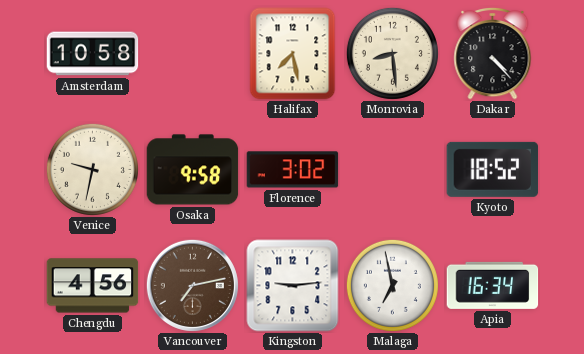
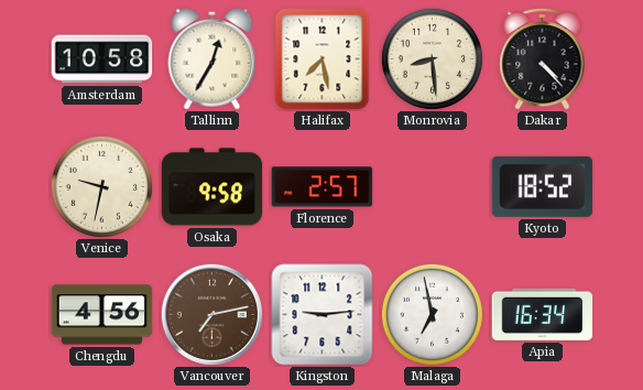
Tallinn: none -> 12:35
Florence: 3:02 -> 2:57
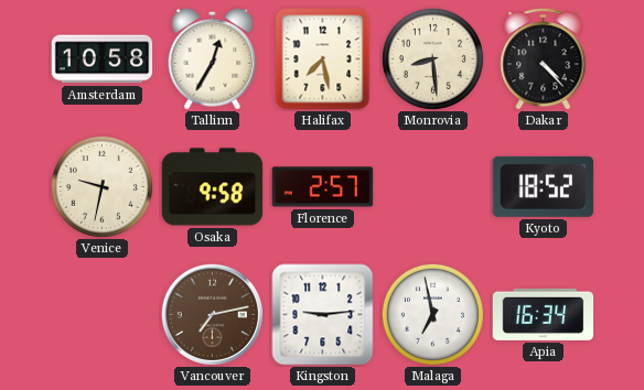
Chengdu: 4:56 -> none
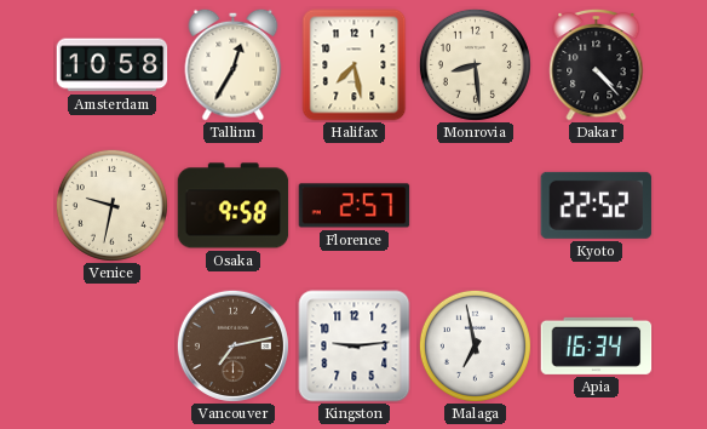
Kyoto: 18:52 -> 22:52
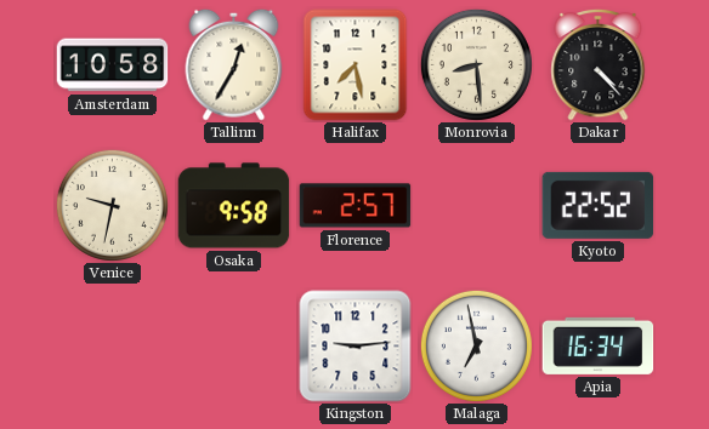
Vancouver: 7:13 -> none
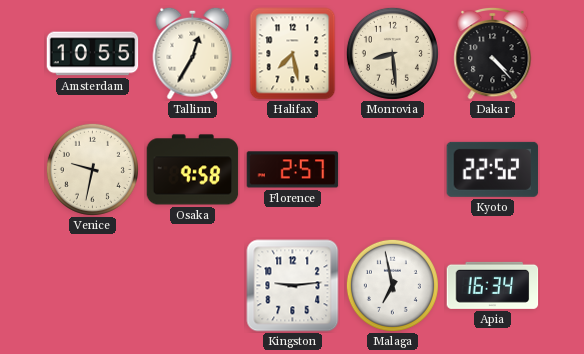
Amsterdam: 10:58 -> 10:55
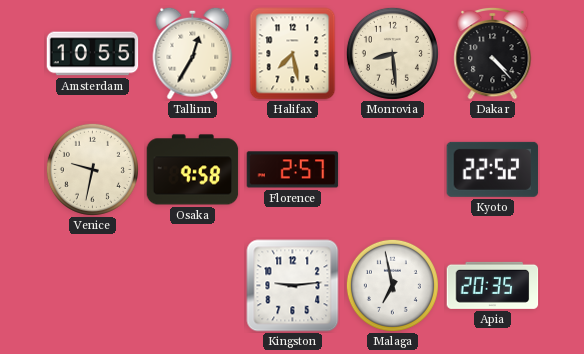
Apia: 16:34 -> 20:35
